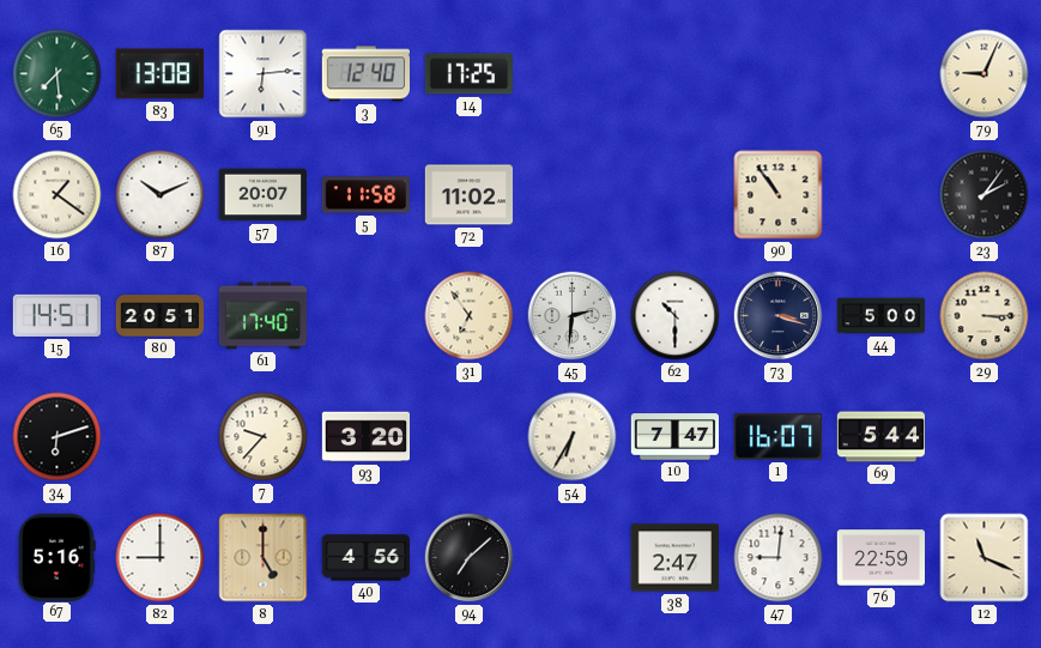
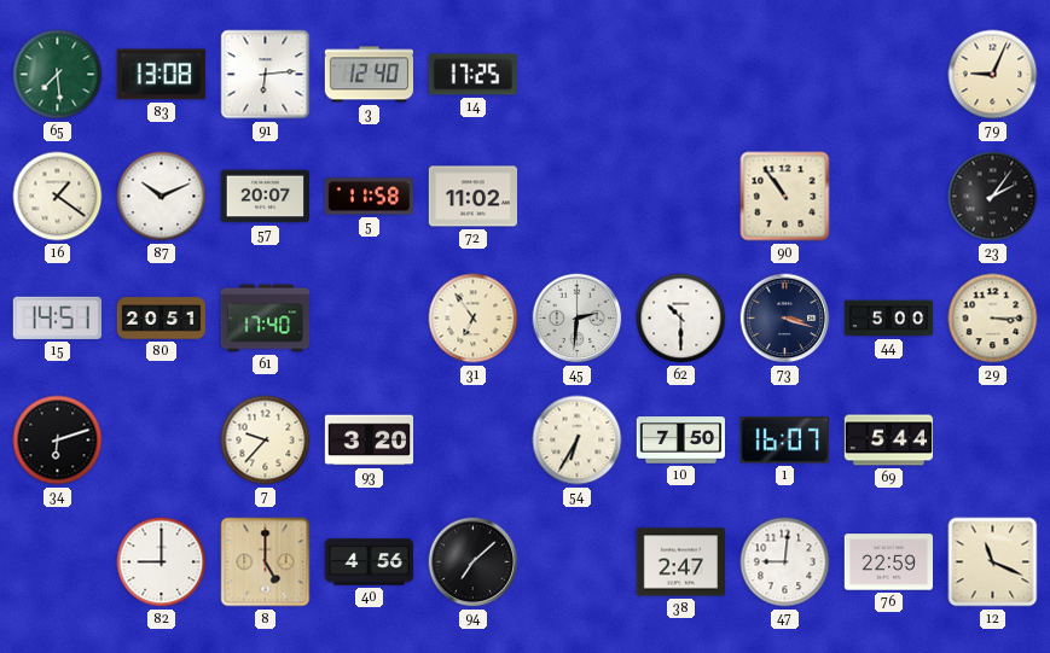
10: 7:47 -> 7:50
67: 5:16 -> none
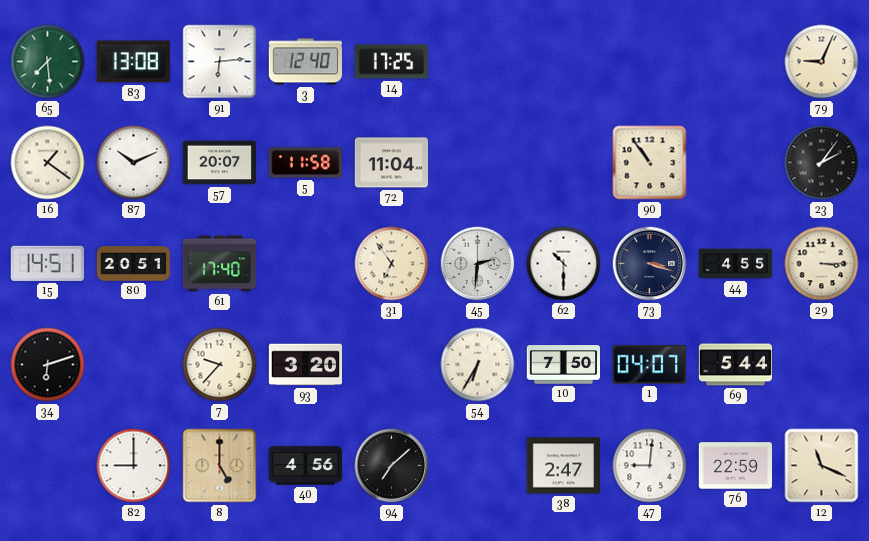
72: 11:02 -> 11:04
44: 5:00 -> 4:55
1: 16:07 -> 04:07
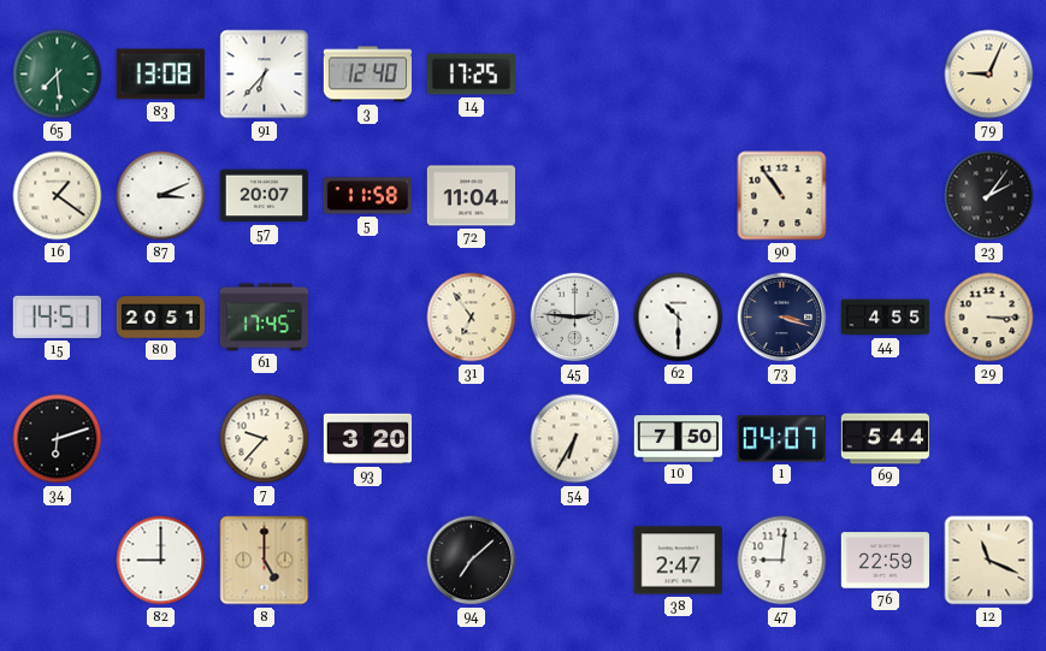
91: 6:14 -> 6:37
87: 10:11 -> 3:11
61: 17:40 -> 17:45
45: 2:31 -> 2:46
40: 4:56 -> none
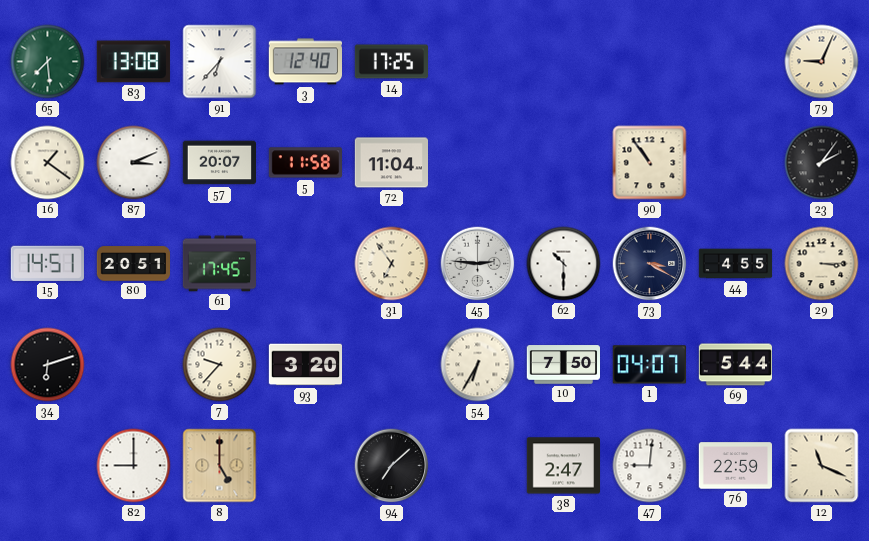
73: 3:18 -> 3:20
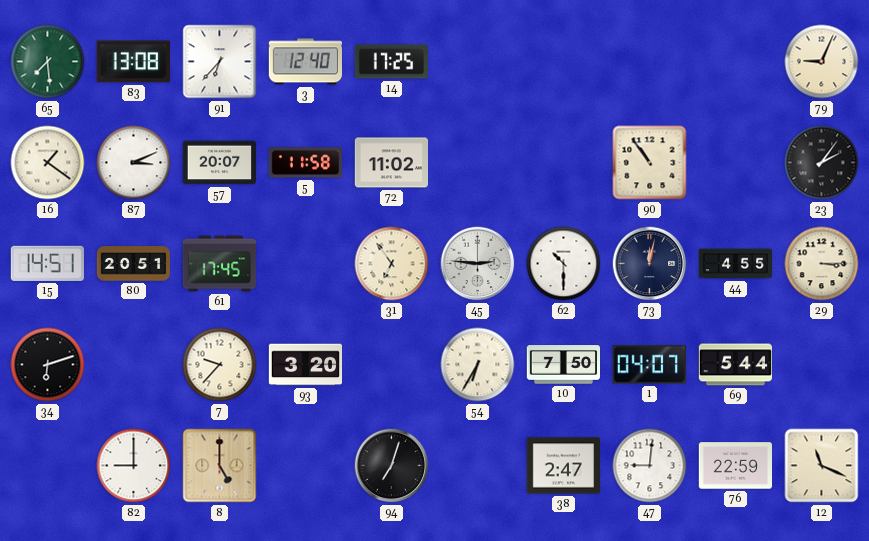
72: 11:04 -> 11:02
73: 3:20 -> 12:02
94: 7:08 -> 7:03
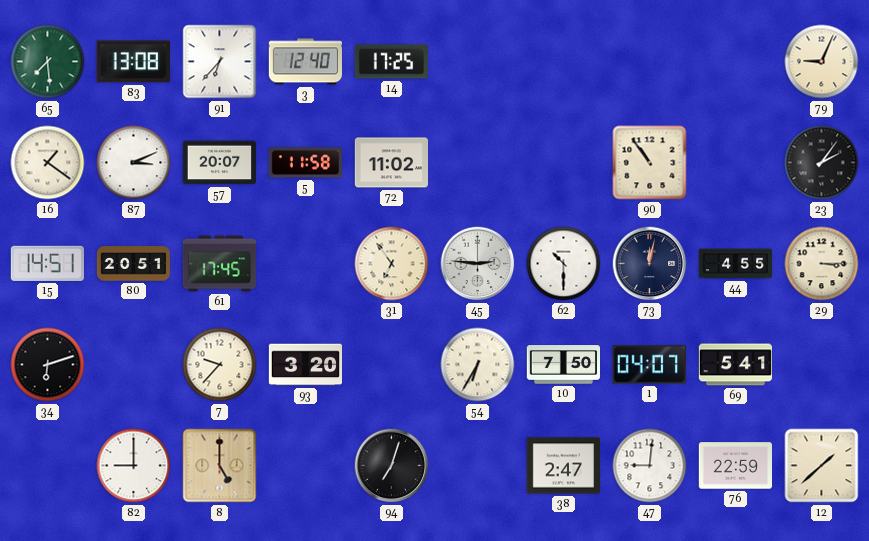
69: 5:44 -> 5:41
12: 11:19 -> 1:38
